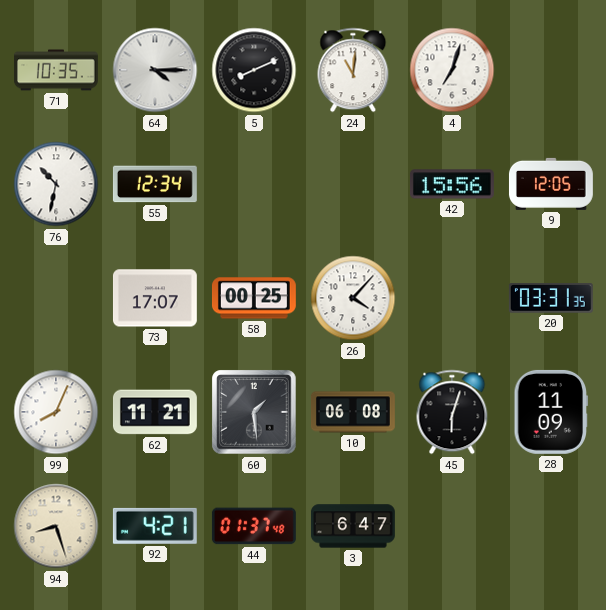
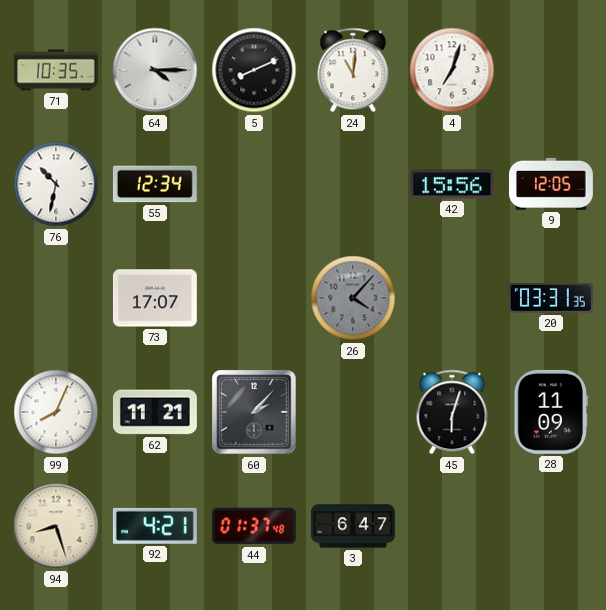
58: 00:25 -> none
26 dial: white -> grey
60: 1:29 -> 2:07
10: 06:08 -> none
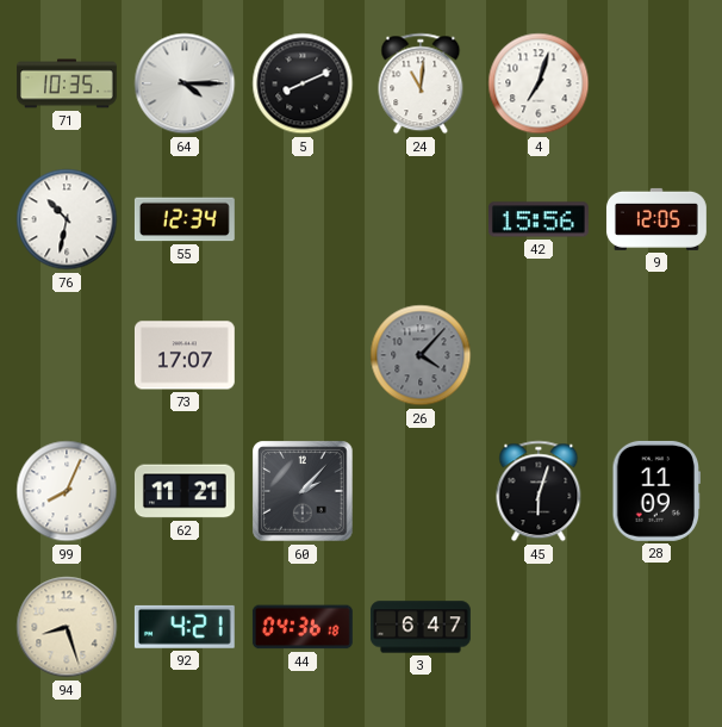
20: 03:31 -> none
44: 01:37 -> 04:36
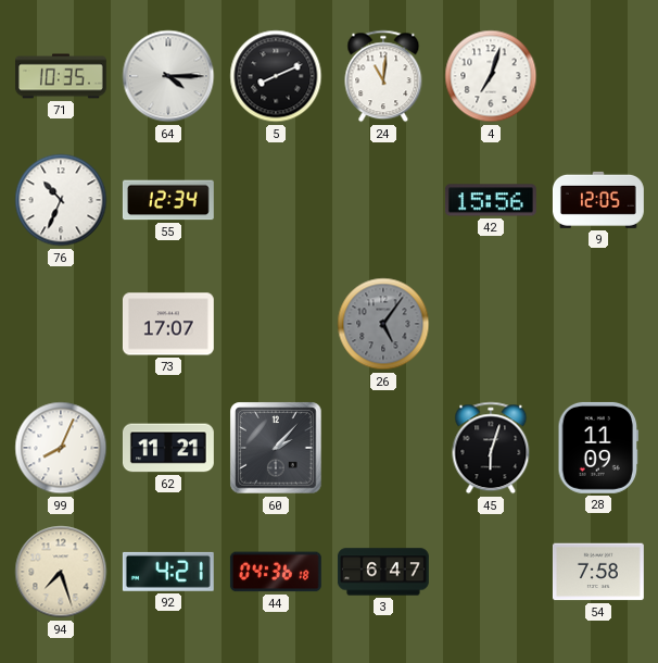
76: 10:32 -> 10:34
26: 4:07 -> 5:06
94: 8:27 -> 7:27
54: none -> 7:58
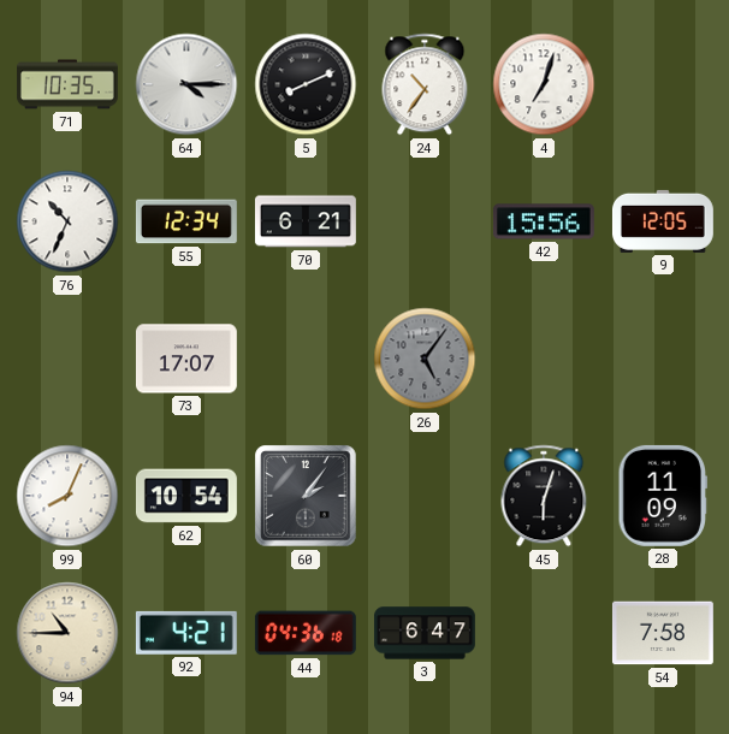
24: 11:01 -> 10:36
70: none -> 6:21
62: 11:21 -> 10:54
60: 2:07 -> 2:06
94: 7:27 -> 10:45
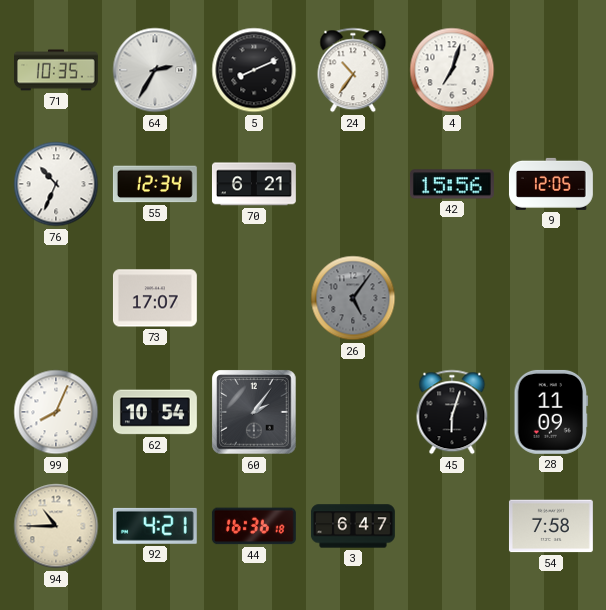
64: 4:15 -> 2:35
44: 04:36 -> 16:36
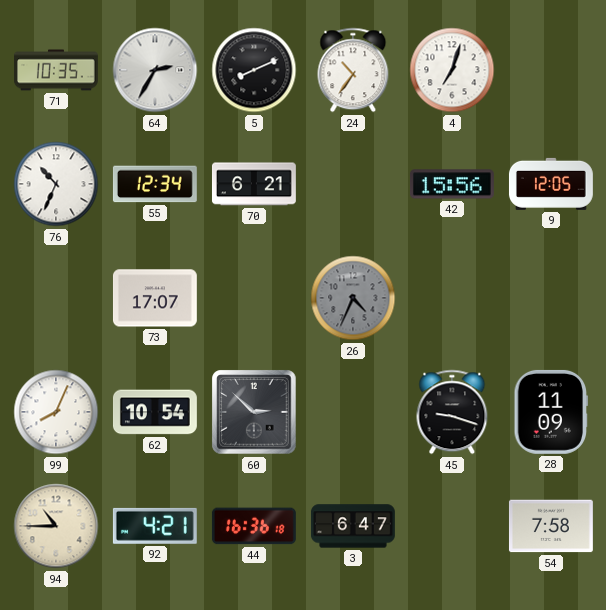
26: 5:06 -> 4:34
60: 2:06 -> 2:52
45: 6:03 -> 9:18
